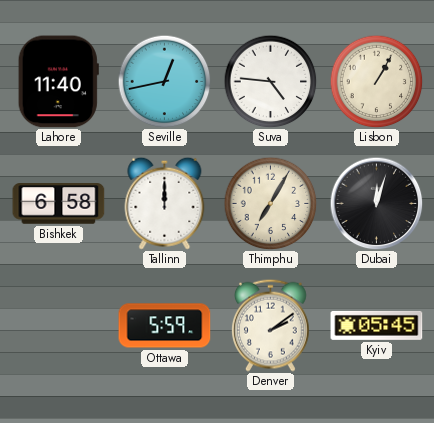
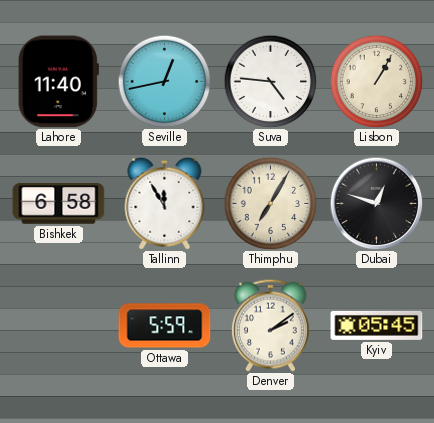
Tallinn: 12:00 -> 11:55
Dubai: 12:03 -> 12:48
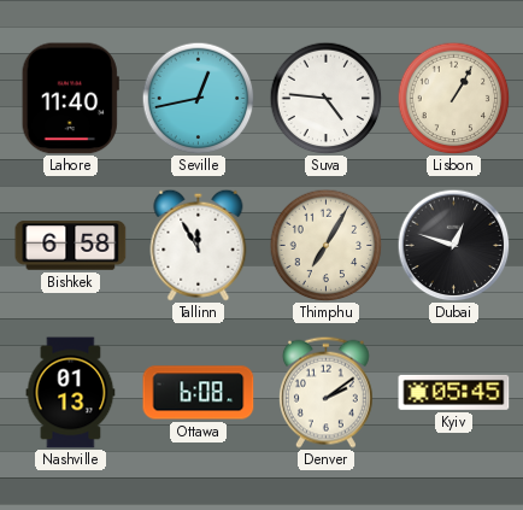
Nashville: none -> 01:13
Ottawa: 5:59 -> 6:08
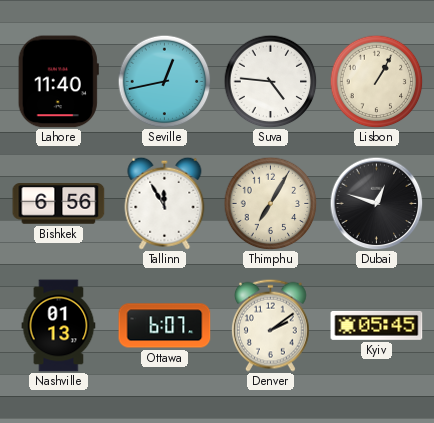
Bishkek: 6:58 -> 6:56
Ottawa: 6:08 -> 6:07
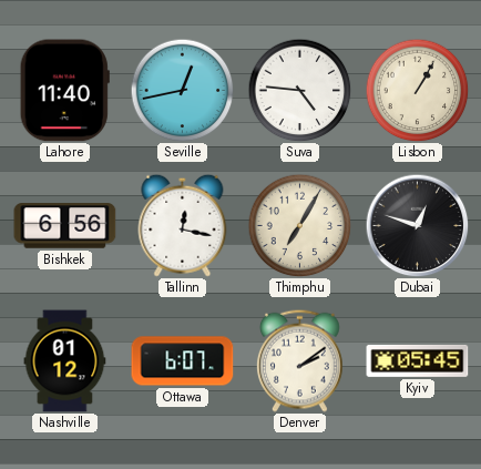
Tallinn: 11:55 -> 12:17
Nashville: 01:13 -> 01:12
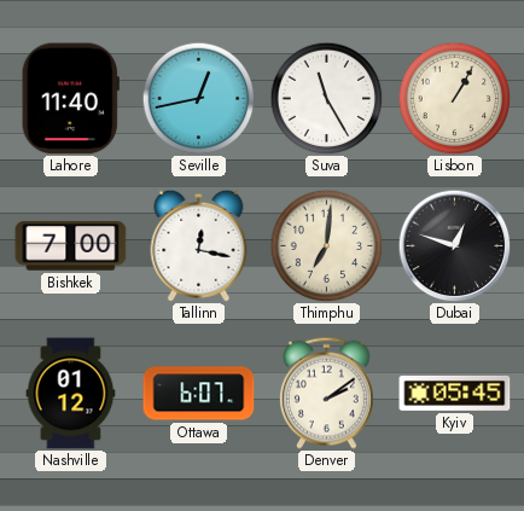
Suva: 4:46 -> 11:25
Bishkek: 6:56 -> 7:00
Thimphu: 7:05 -> 7:01
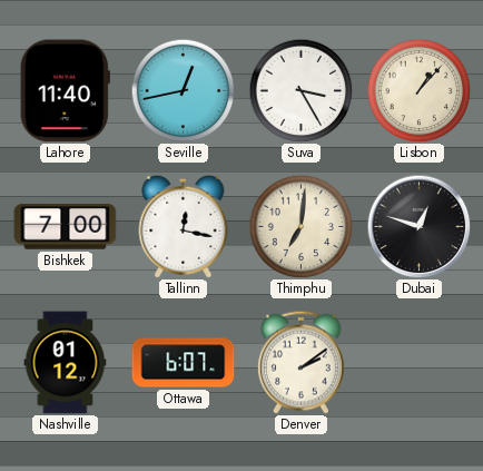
Suva: 11:25 -> 3:25
Lisbon: 1:05 -> 1:07
Kyiv: 05:45 -> none
